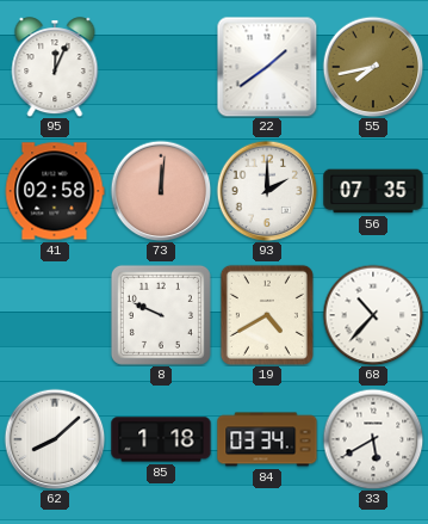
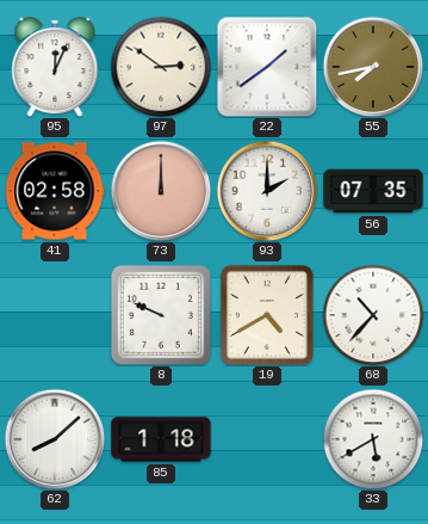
97: none -> 2:51
73: 12:01 -> 12:00
84: 03:34 -> none
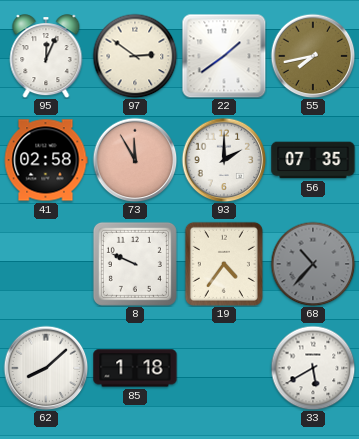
73: 12:00 -> 11:55
19: 4:40 -> 4:36
68 dial: white -> grey
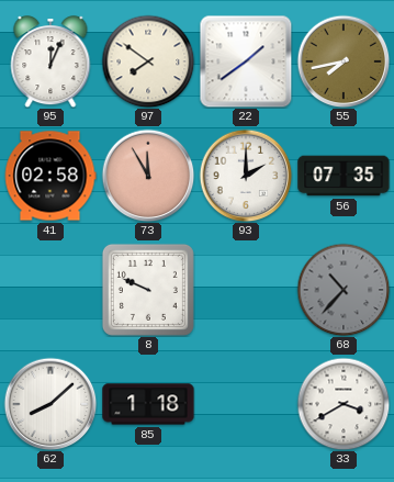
97: 2:51 -> 7:51
19: 4:36 -> none
33: 5:40 -> 3:40
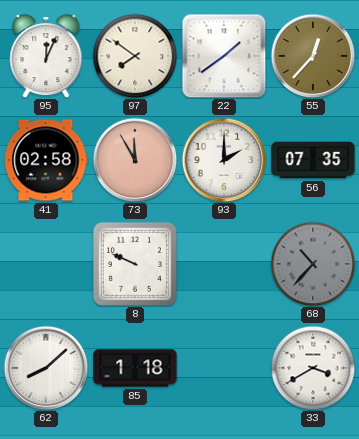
55: 7:43 -> 12:37
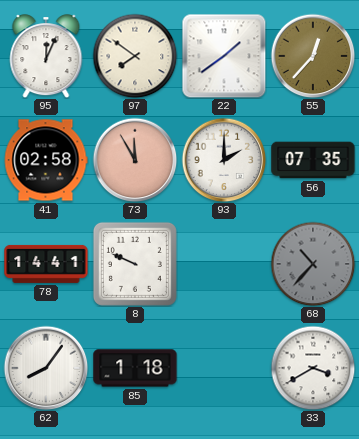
78: none -> 14:41
62: 8:08 -> 8:06
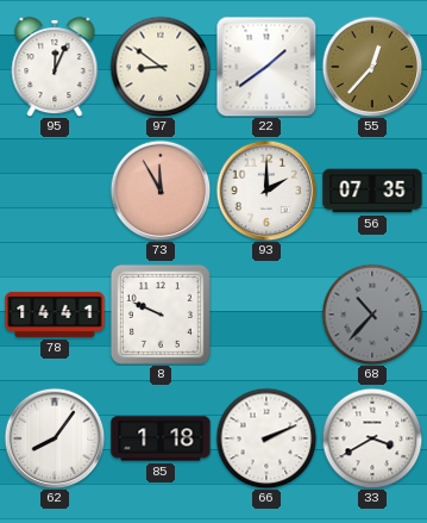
97: 7:51 -> 8:51
41: 02:58 -> none
66: none -> 2:11
